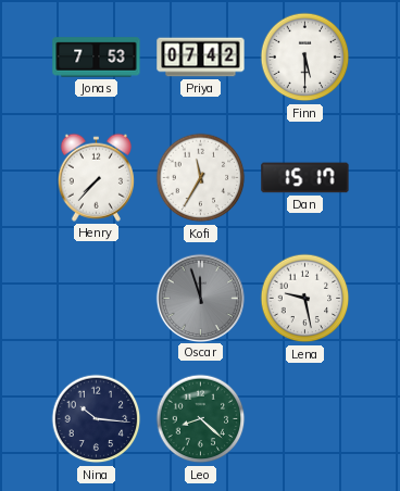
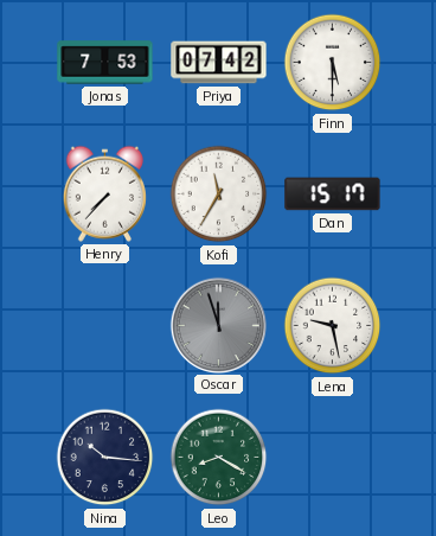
Leo: 8:22 -> 8:20
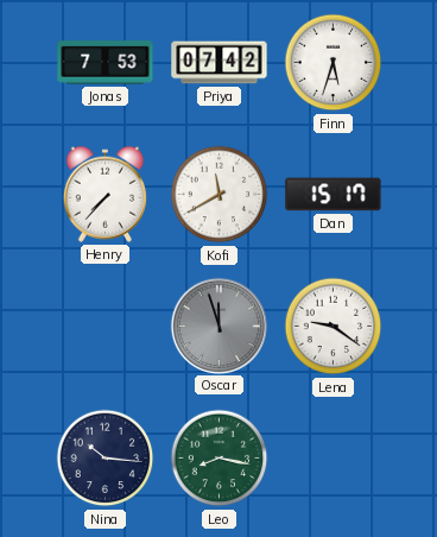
Finn: 5:30 -> 5:33
Kofi: 11:35 -> 11:40
Lena: 9:28 -> 9:21
Leo: 8:20 -> 8:17
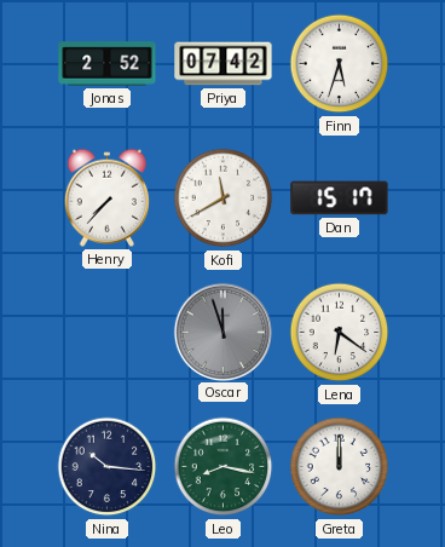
Jonas: 7:53 -> 2:52
Lena: 9:21 -> 6:21
Greta: none -> 12:00
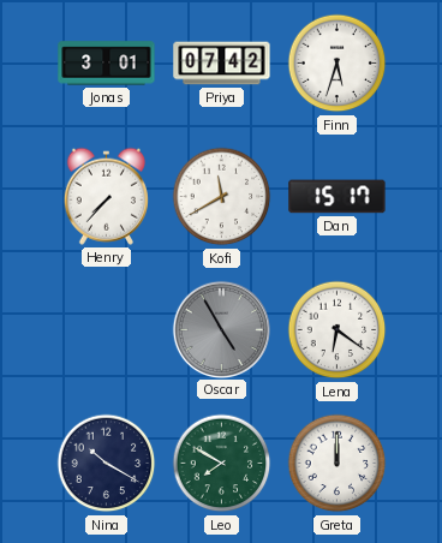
Jonas: 2:52 -> 3:01
Oscar: 11:57 -> 4:55
Nina: 10:16 -> 10:20
Leo: 8:17 -> 7:50
